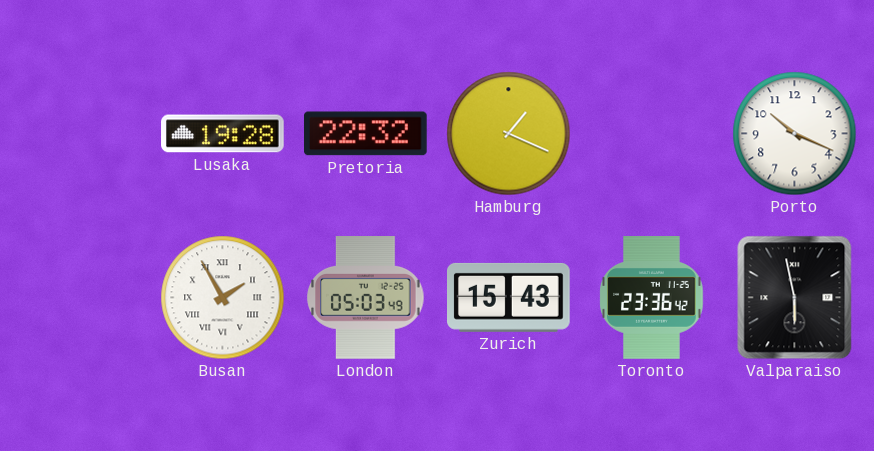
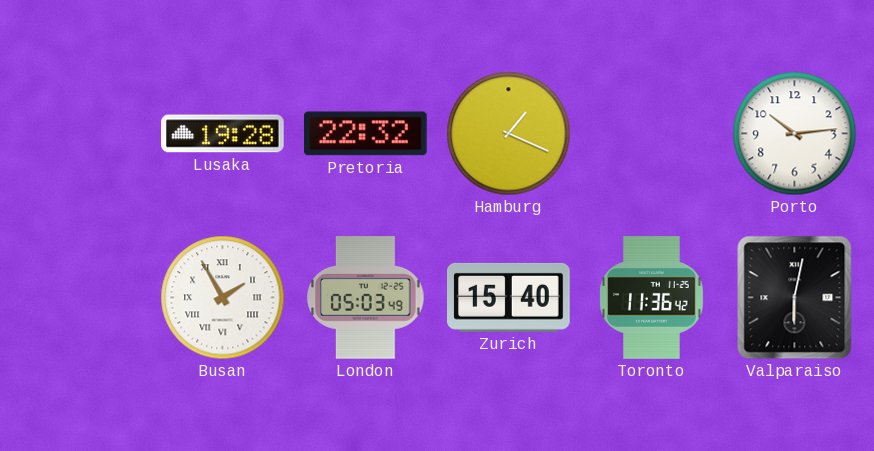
Porto: 10:19 -> 10:14
Zurich: 15:43 -> 15:40
Toronto: 23:36 -> 11:36
Valparaiso: 5:58 -> 6:02
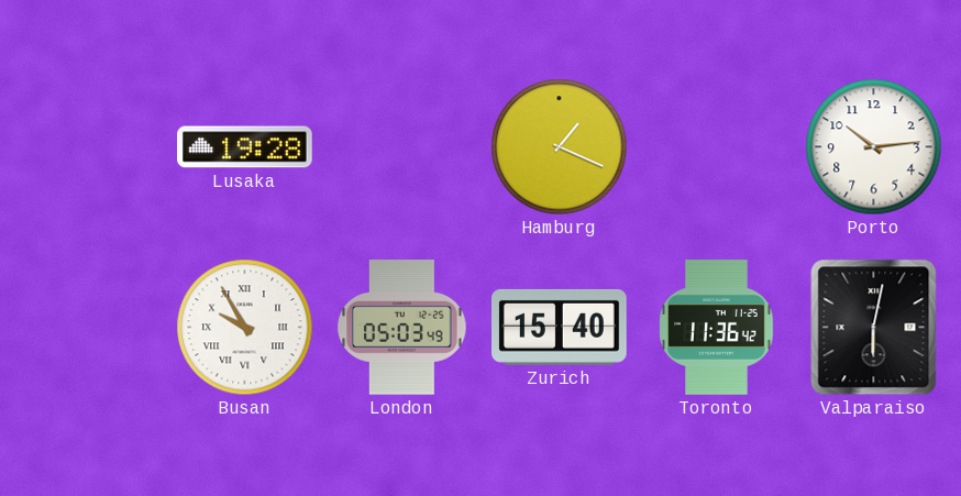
Pretoria: 22:32 -> none
Busan: 1:55 -> 9:55
